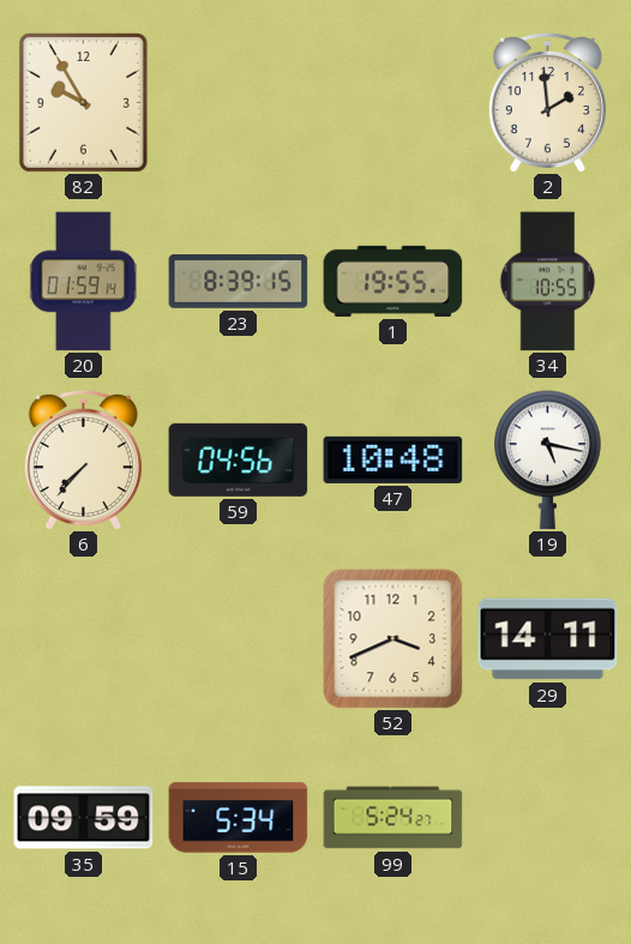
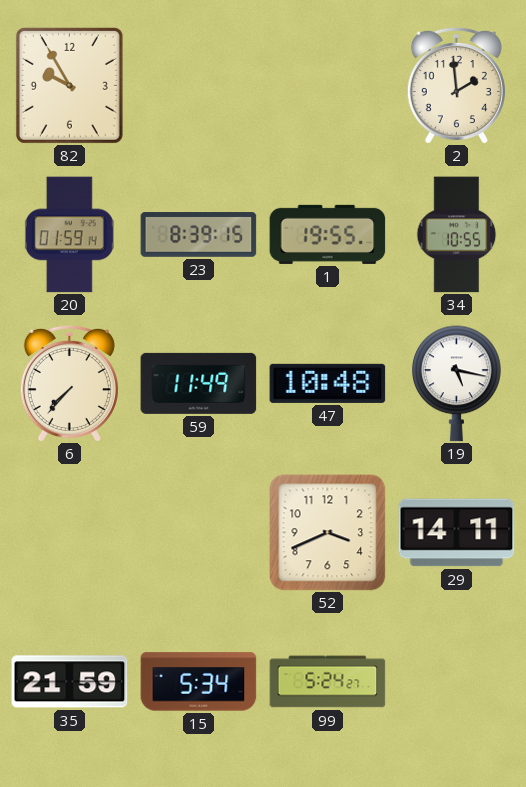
59: 04:56 -> 11:49
35: 09:59 -> 21:59
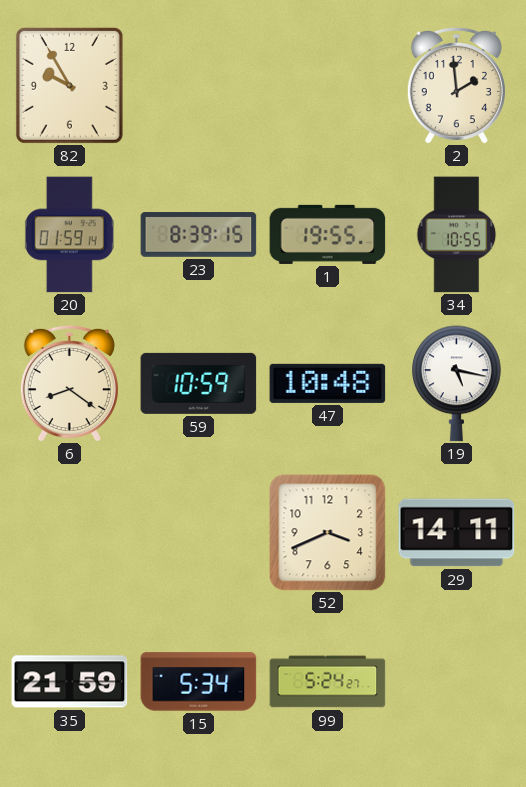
6: 7:37 -> 8:21
59: 11:49 -> 10:59
